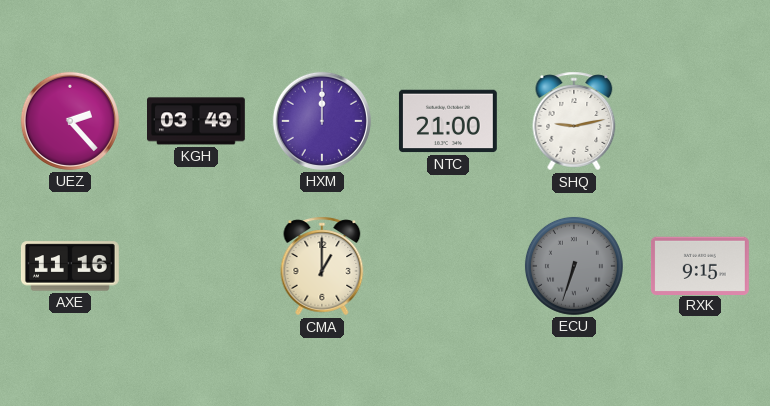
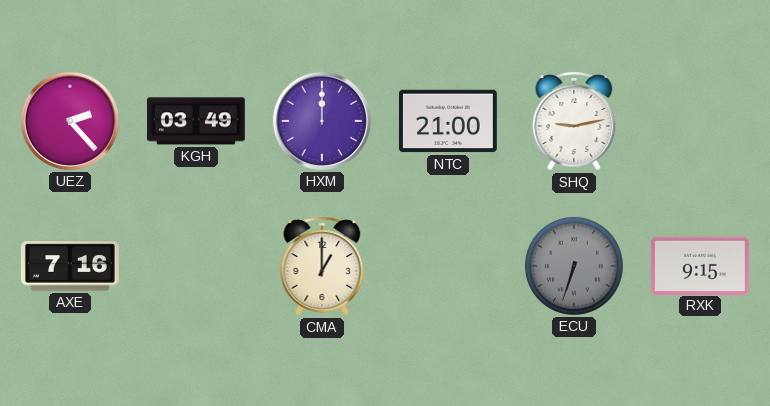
AXE: 11:16 -> 7:16
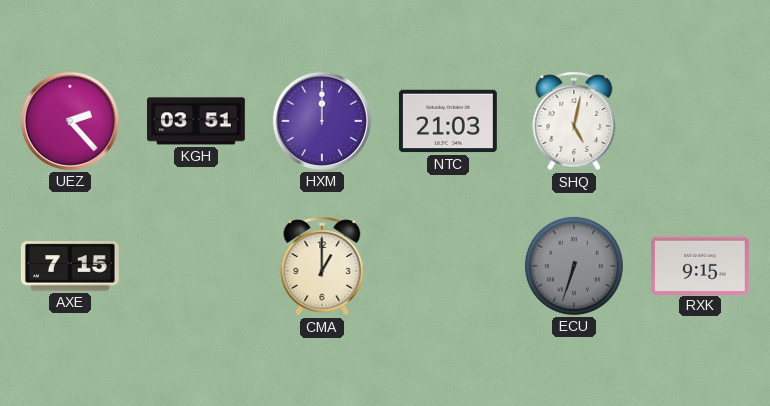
KGH: 03:49 -> 03:51
NTC: 21:00 -> 21:03
SHQ: 9:13 -> 5:02
AXE: 7:16 -> 7:15
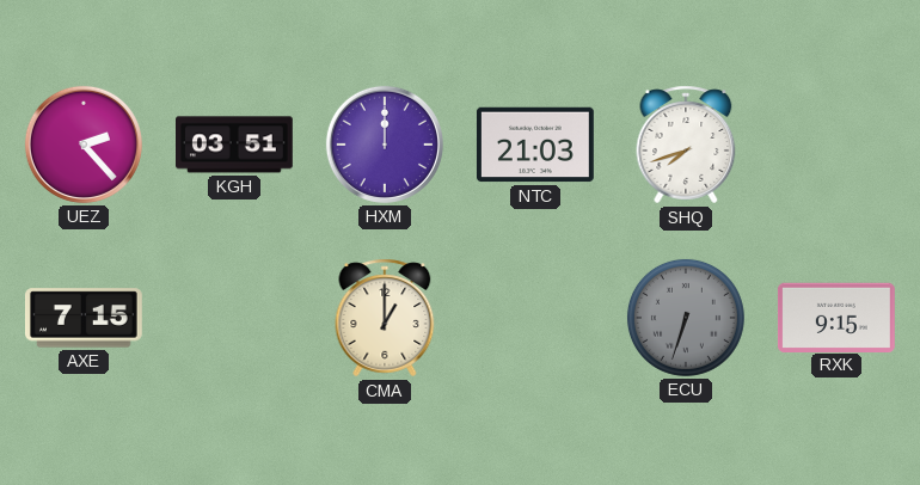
SHQ: 5:02 -> 7:42
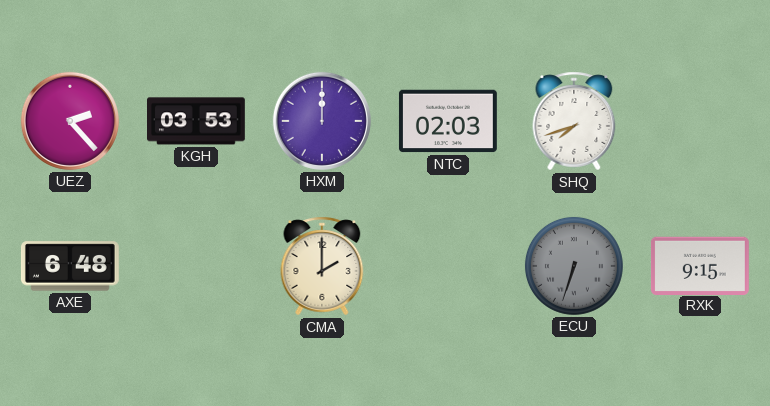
KGH: 03:51 -> 03:53
NTC: 21:03 -> 02:03
AXE: 7:15 -> 6:48
CMA: 1:00 -> 2:00
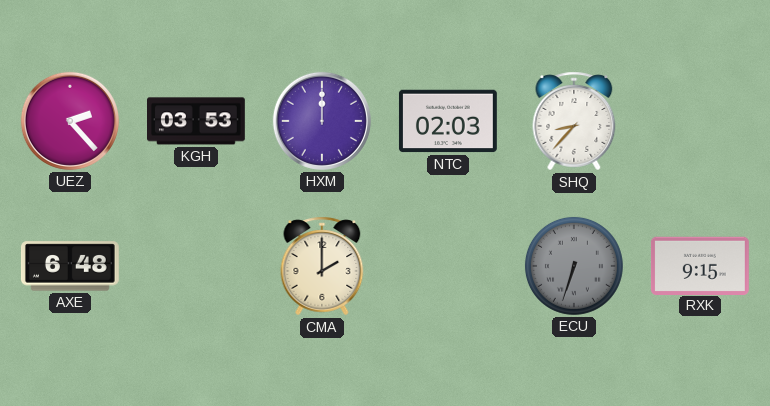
SHQ: 7:42 -> 8:37
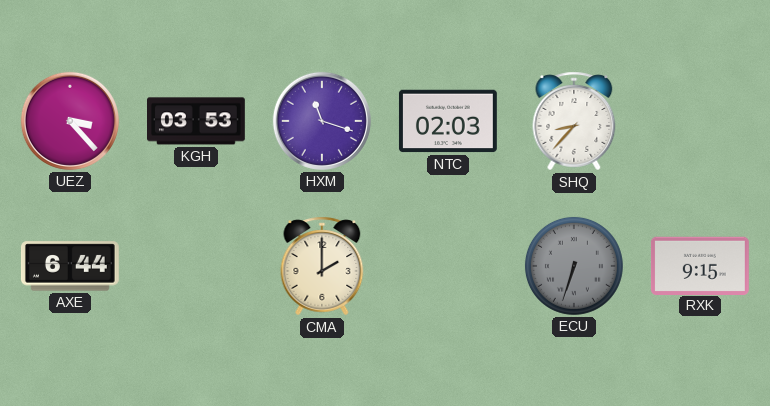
UEZ: 2:23 -> 3:23
HXM: 12:00 -> 11:18
AXE: 6:48 -> 6:44
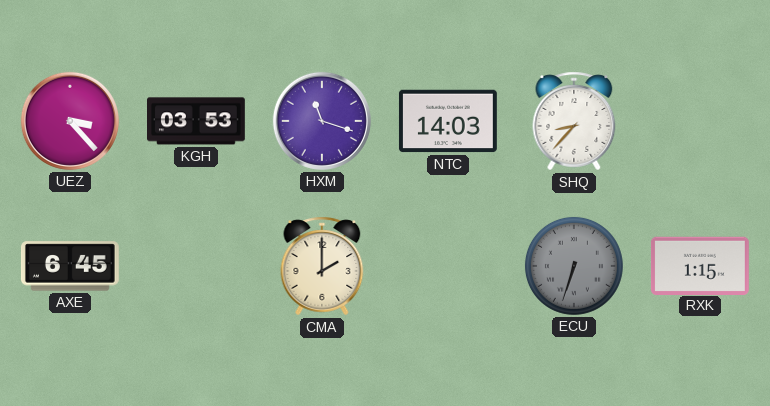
NTC: 02:03 -> 14:03
AXE: 6:44 -> 6:45
RXK: 9:15 -> 1:15
